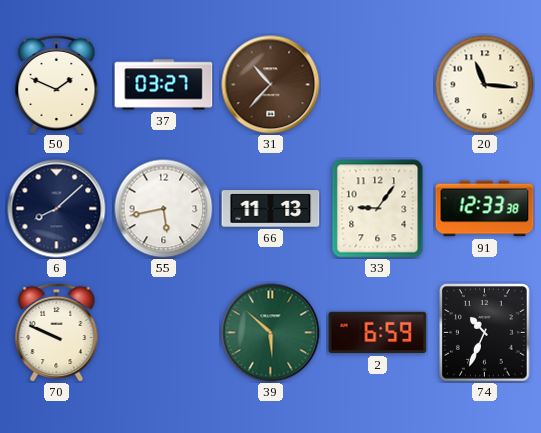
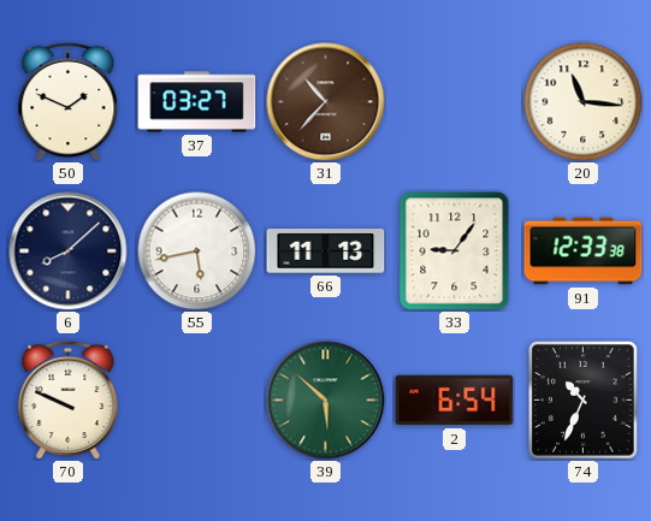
2: 6:59 -> 6:54
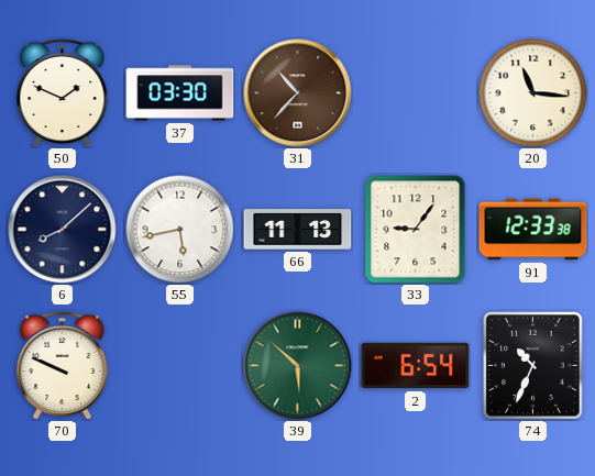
37: 03:27 -> 03:30
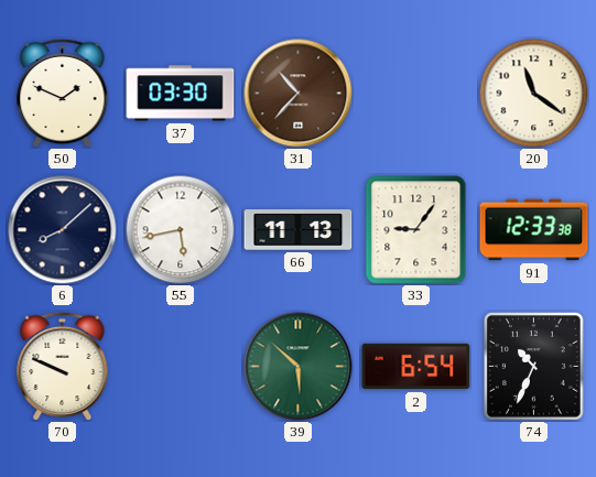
20: 11:16 -> 11:21
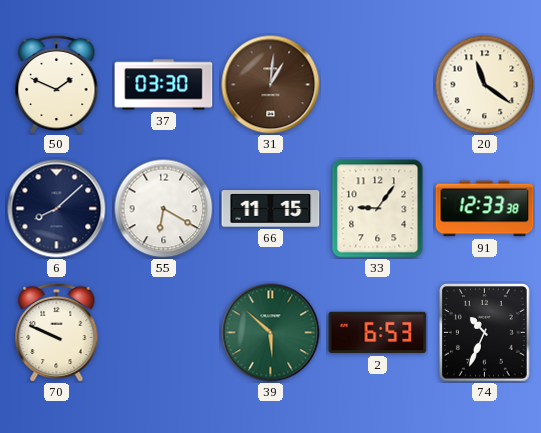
31: 10:37 -> 1:01
55: 5:43 -> 6:20
66: 11:13 -> 11:15
2: 6:54 -> 6:53
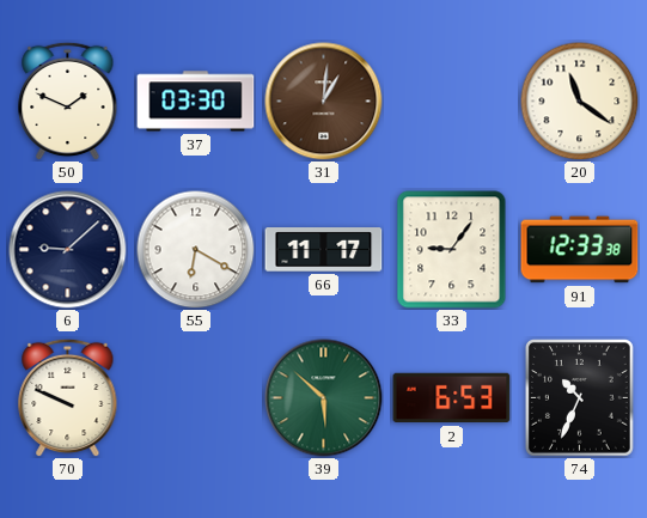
6: 8:08 -> 9:08
66: 11:15 -> 11:17
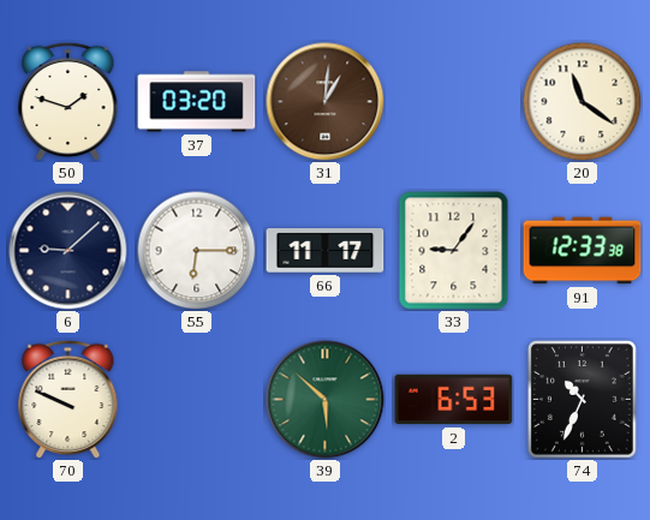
50: 1:49 -> 1:48
37: 03:30 -> 03:20
55: 6:20 -> 6:15
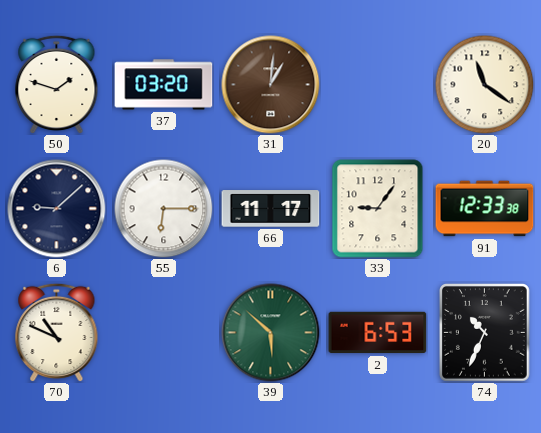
70: 9:49 -> 10:49
